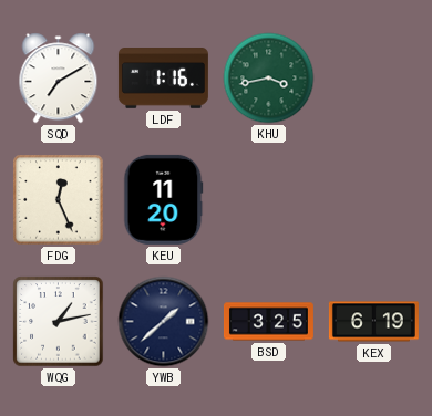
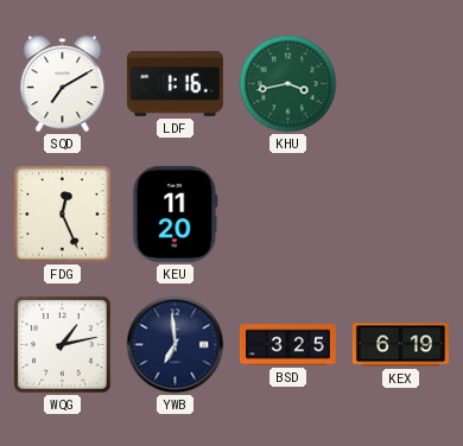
YWB: 1:38 -> 6:59
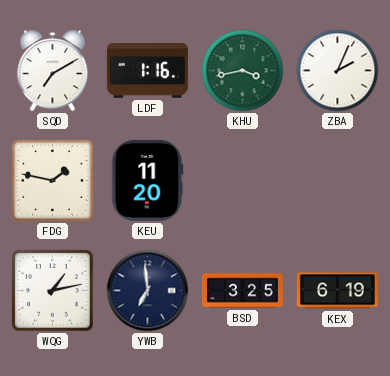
ZBA: none -> 2:04
FDG: 12:26 -> 1:47
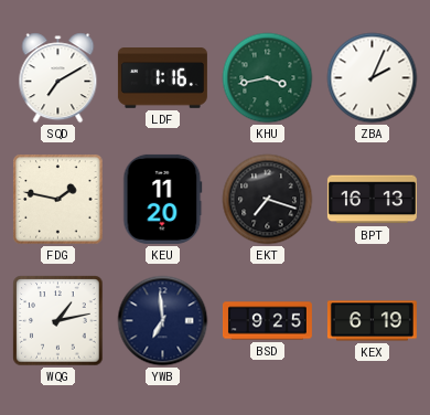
EKT: none -> 7:18
BPT: none -> 16:13
BSD: 3:25 -> 9:25
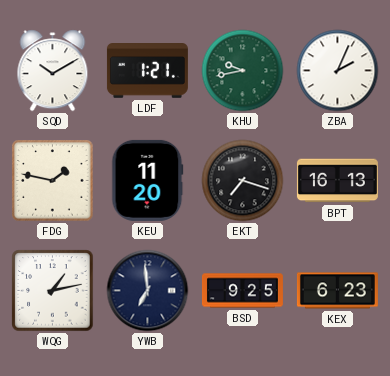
SQD: 7:10 -> 10:10
LDF: 1:16 -> 1:21
KHU: 3:43 -> 9:43
KEX: 6:19 -> 6:23
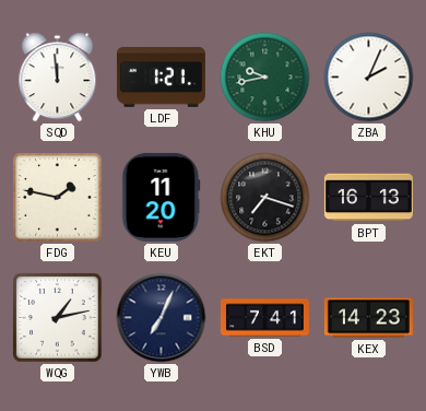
SQD: 10:10 -> 11:59
YWB: 6:59 -> 7:04
BSD: 9:25 -> 7:41
KEX: 6:23 -> 14:23
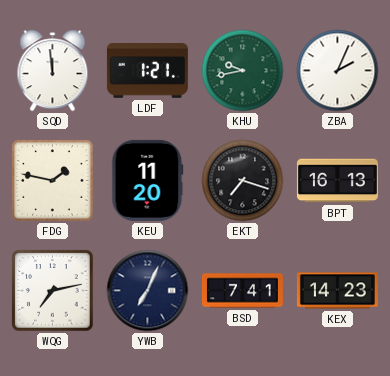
WQG: 1:13 -> 7:13
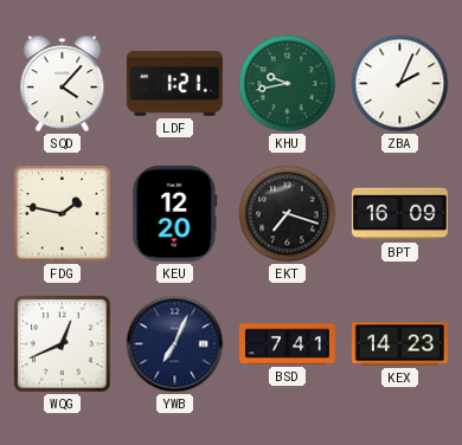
SQD: 11:59 -> 4:07
KEU: 11:20 -> 12:20
BPT: 16:13 -> 16:09
WQG: 7:13 -> 12:41
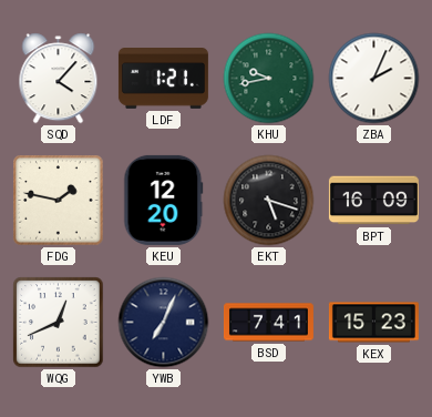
EKT: 7:18 -> 5:18
KEX: 14:23 -> 15:23
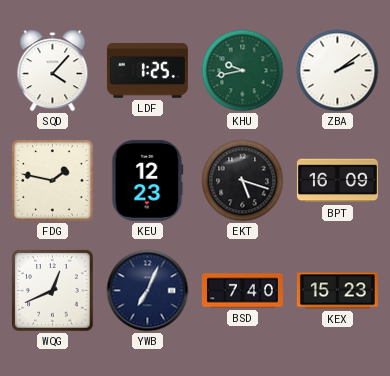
LDF: 1:21 -> 1:25
ZBA: 2:04 -> 2:09
KEU: 12:20 -> 12:23
BSD: 7:41 -> 7:40
